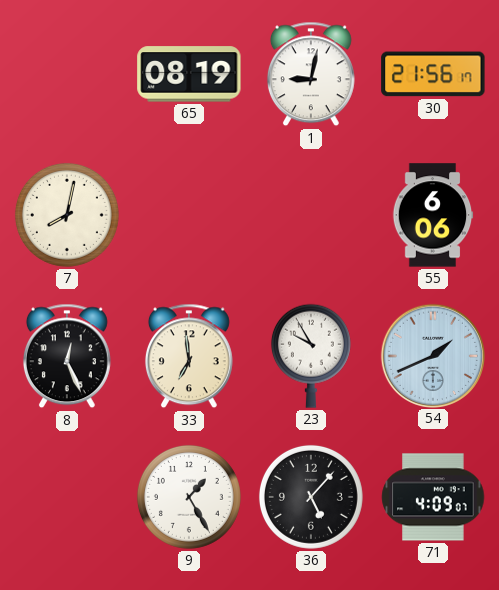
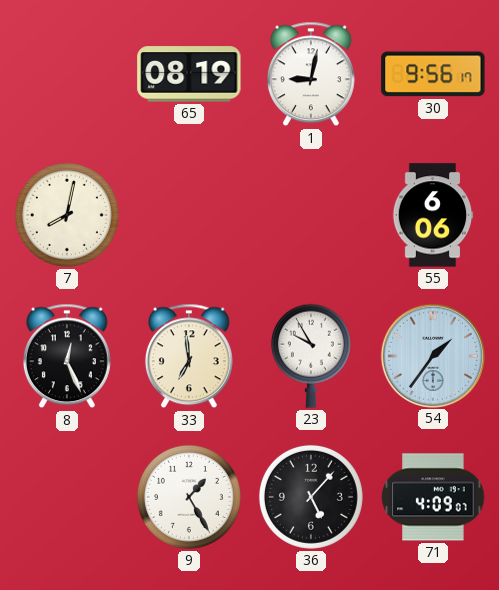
30: 21:56 -> 9:56
54: 1:41 -> 1:36
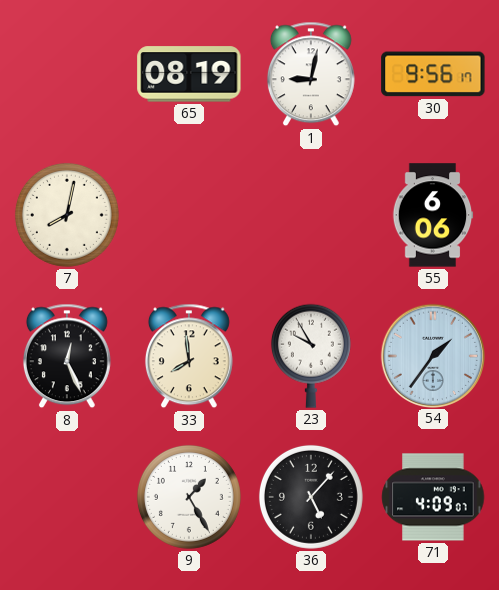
33: 6:59 -> 7:59
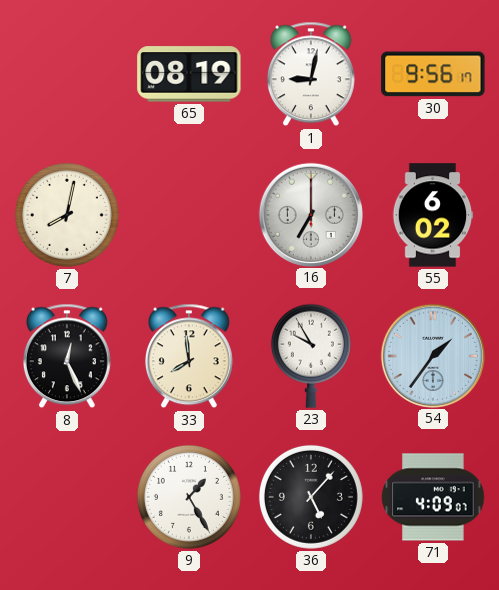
16: none -> 7:00
55: 6:06 -> 6:02
